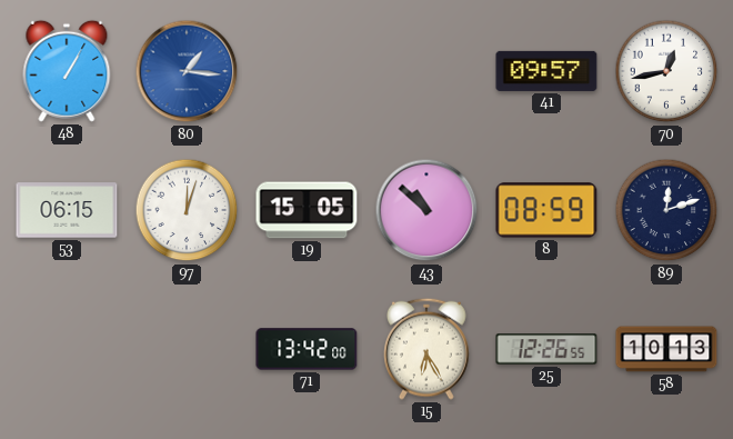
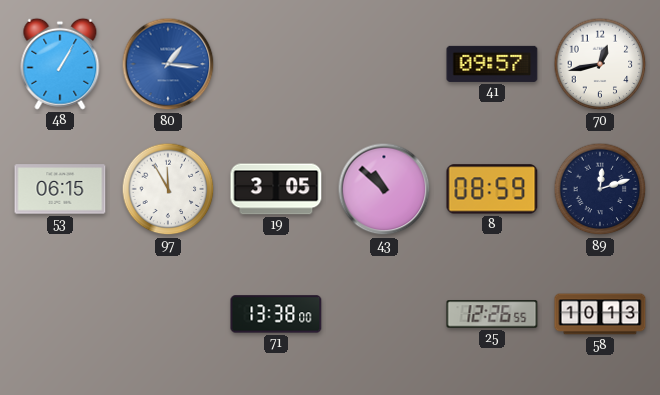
97: 12:03 -> 11:55
19: 15:05 -> 3:05
71: 13:42 -> 13:38
15: 6:25 -> none
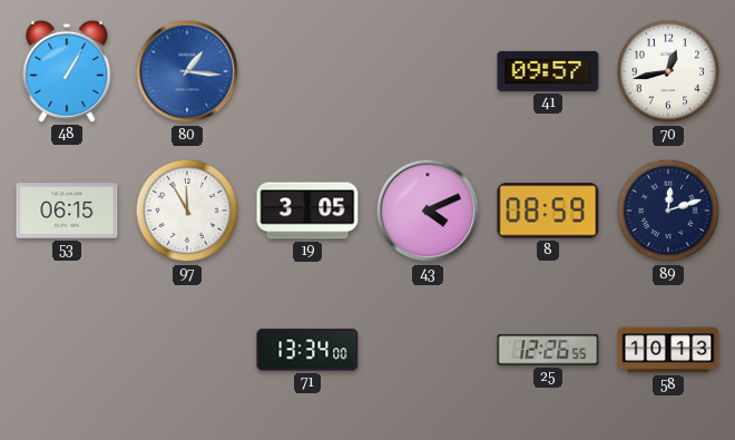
43: 10:52 -> 4:11
71: 13:38 -> 13:34
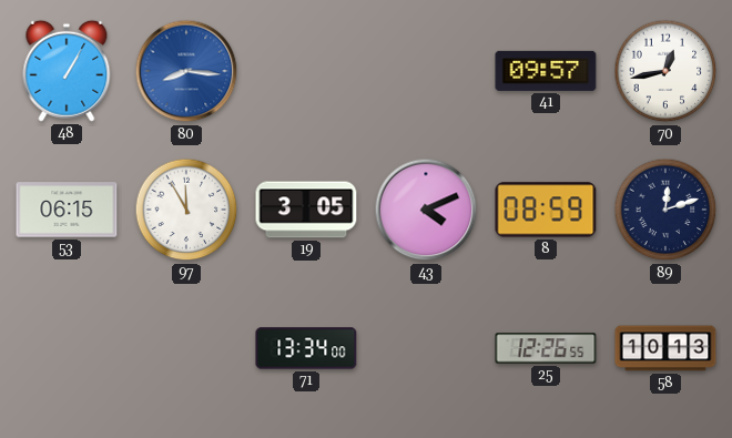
80: 1:16 -> 8:16
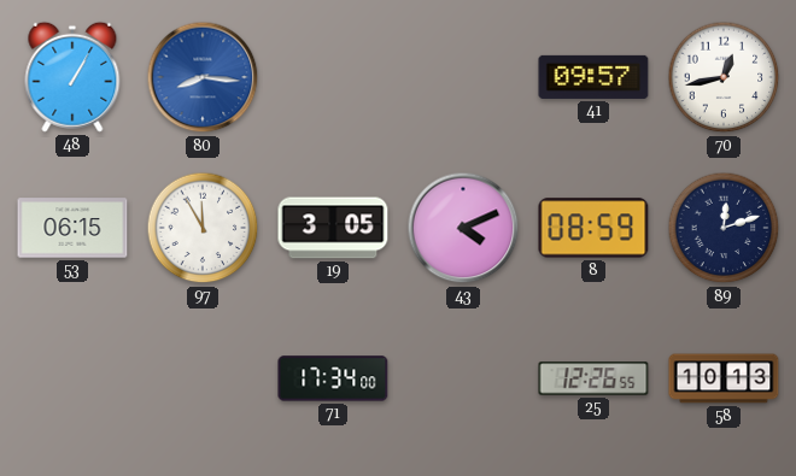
71: 13:34 -> 17:34
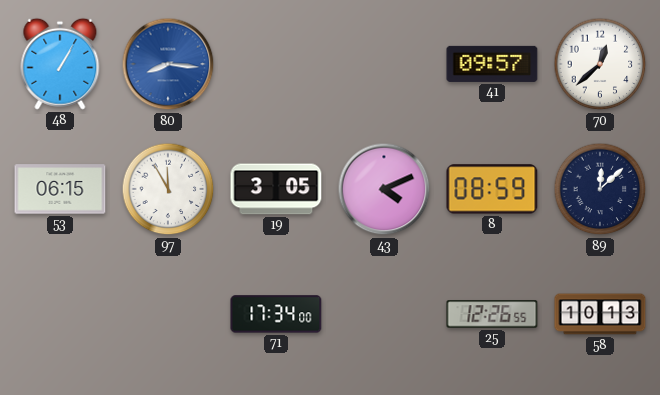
70: 12:43 -> 12:38
89: 12:12 -> 12:08
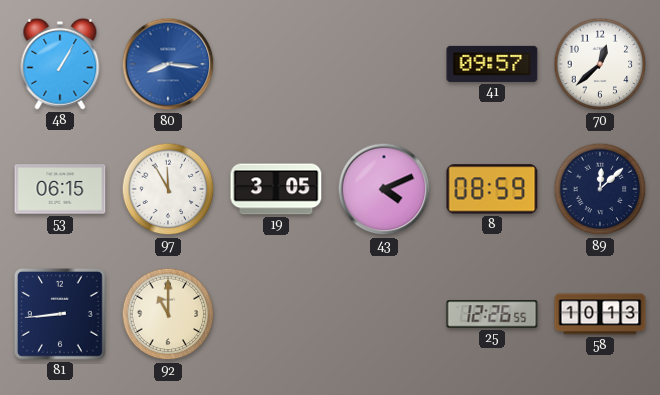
81: none -> 8:44
92: none -> 11:00
71: 17:34 -> none
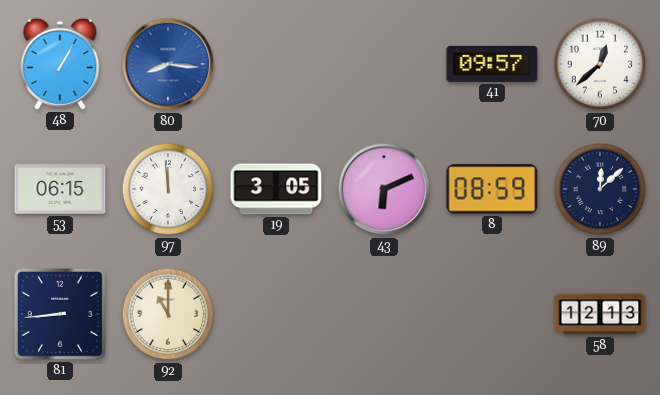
97: 11:55 -> 11:59
43: 4:11 -> 6:11
25: 12:26 -> none
58: 10:13 -> 12:13
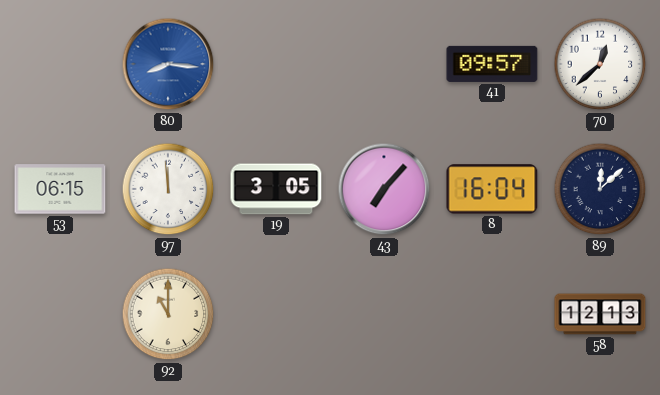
48: 1:05 -> none
43: 6:11 -> 7:07
8: 08:59 -> 16:04
81: 8:44 -> none
